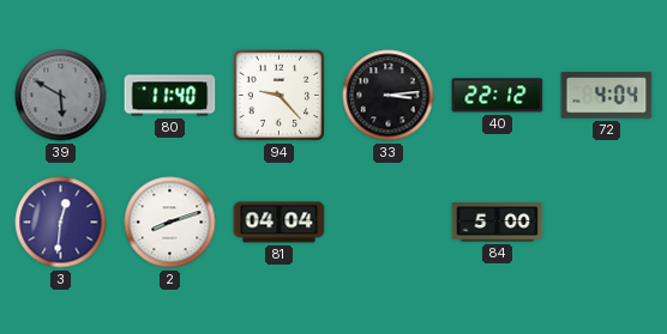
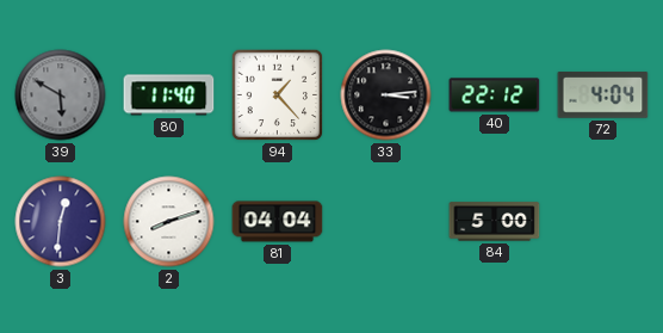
94: 9:23 -> 1:23
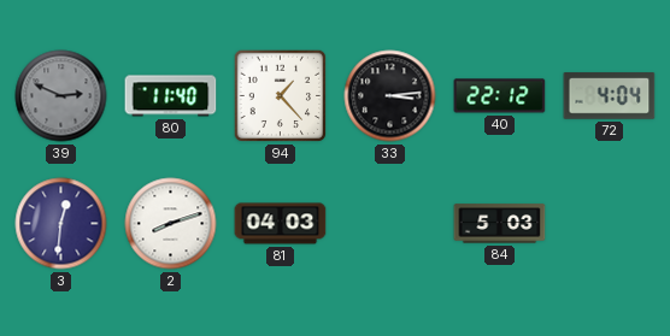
39: 5:50 -> 2:49
81: 04:04 -> 04:03
84: 5:00 -> 5:03
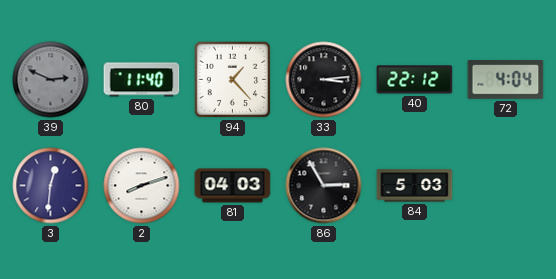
86: none -> 2:55
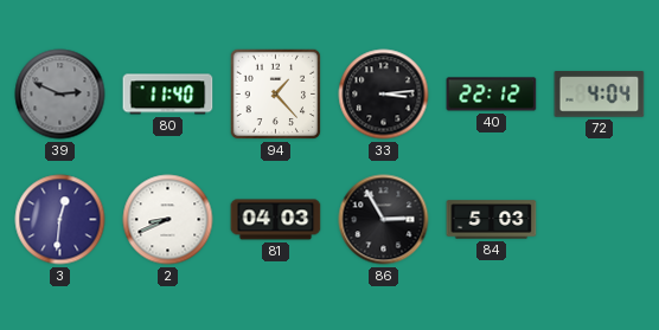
2: 8:12 -> 8:41
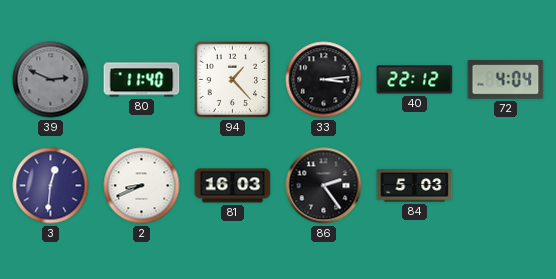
81: 04:03 -> 16:03
86: 2:55 -> 2:24
